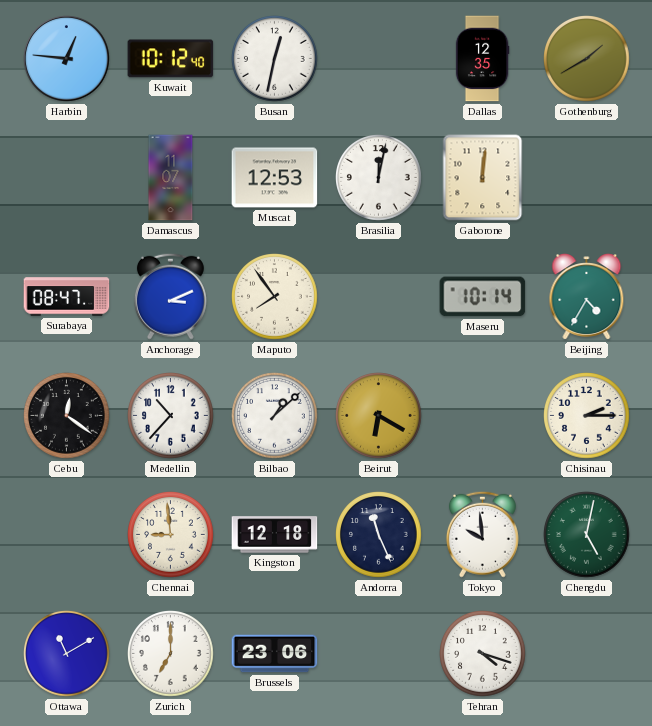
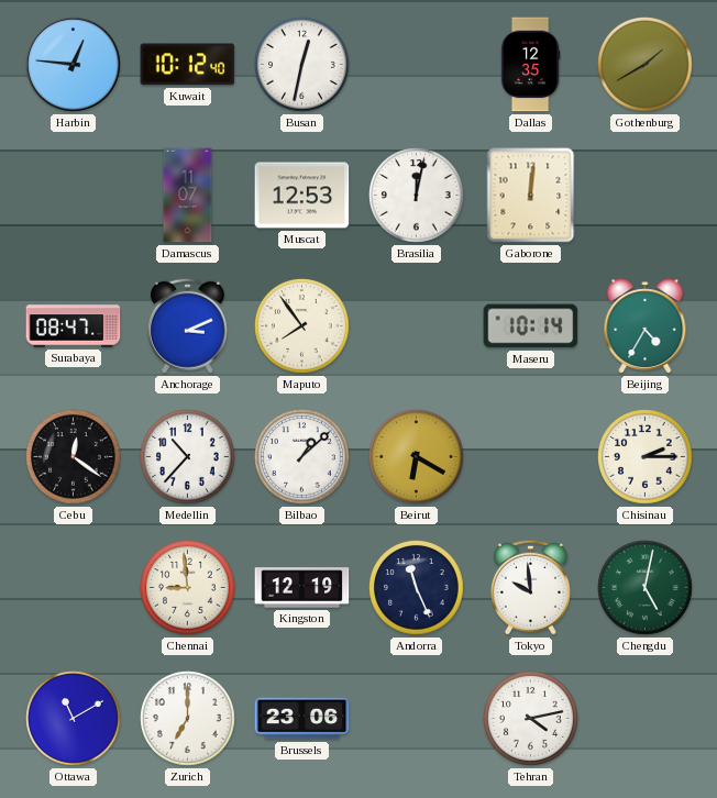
Kingston: 12:18 -> 12:19
Tehran: 4:18 -> 4:13
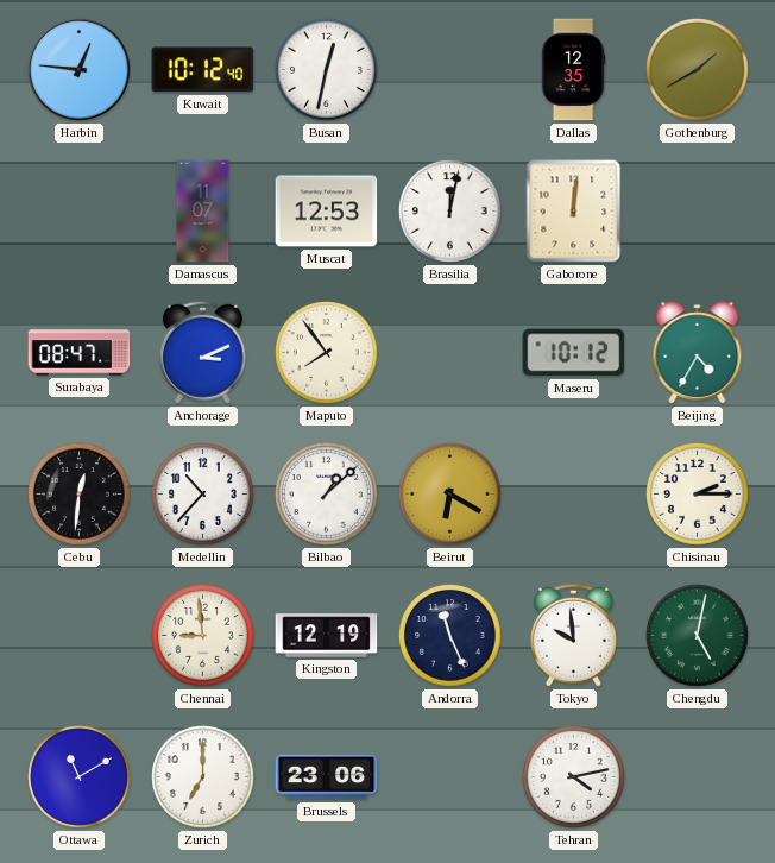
Maseru: 10:14 -> 10:12
Cebu: 12:21 -> 12:31
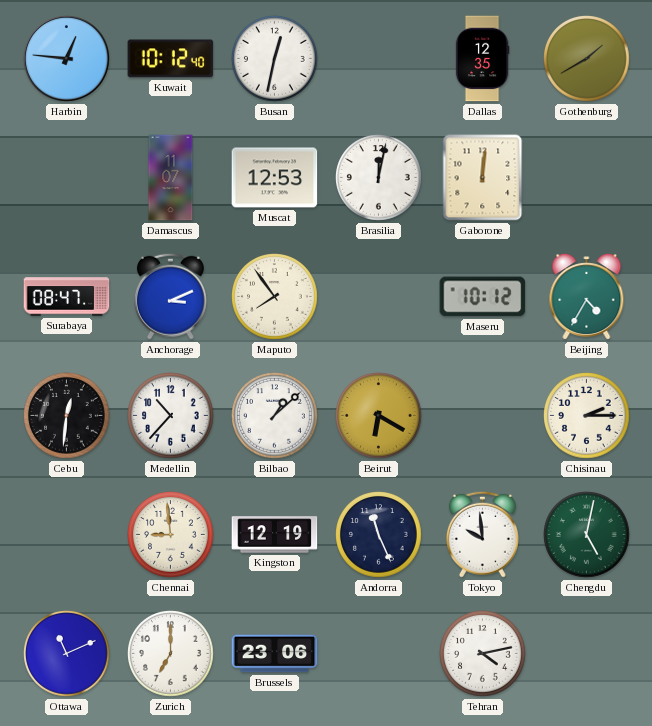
Ottawa: 11:10 -> 11:11
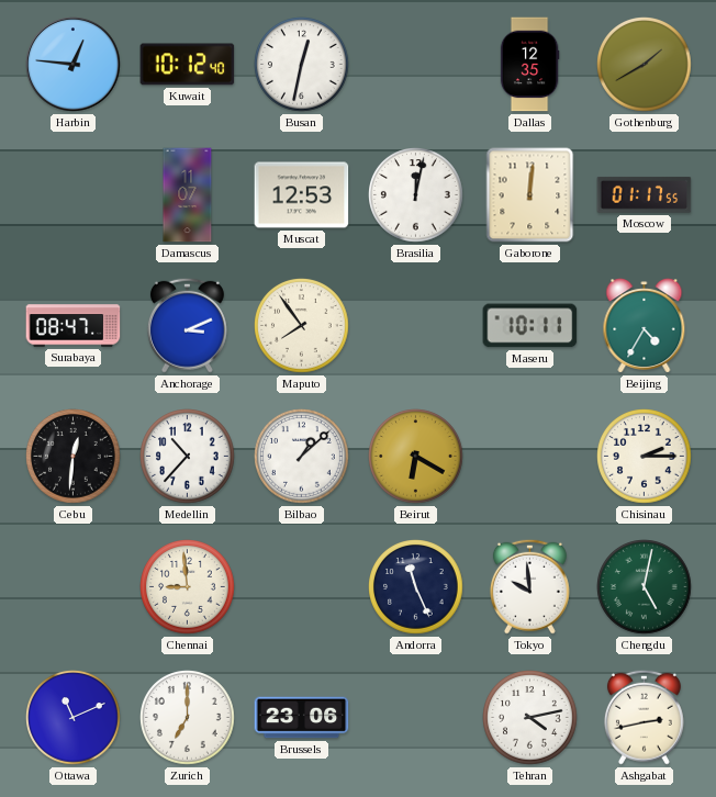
Moscow: none -> 01:17
Maseru: 10:12 -> 10:11
Kingston: 12:19 -> none
Ashgabat: none -> 2:43
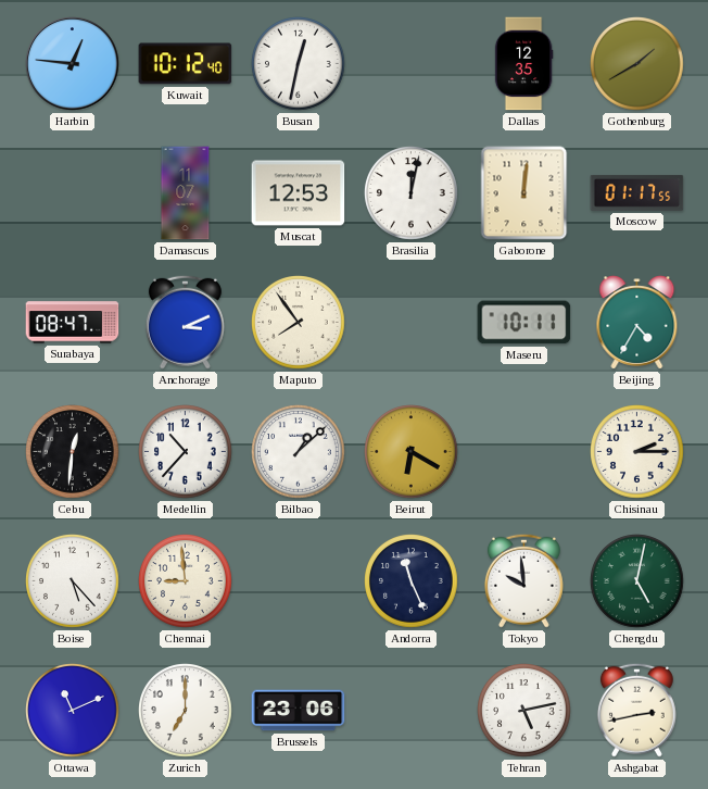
Boise: none -> 5:23
Tehran: 4:13 -> 5:13
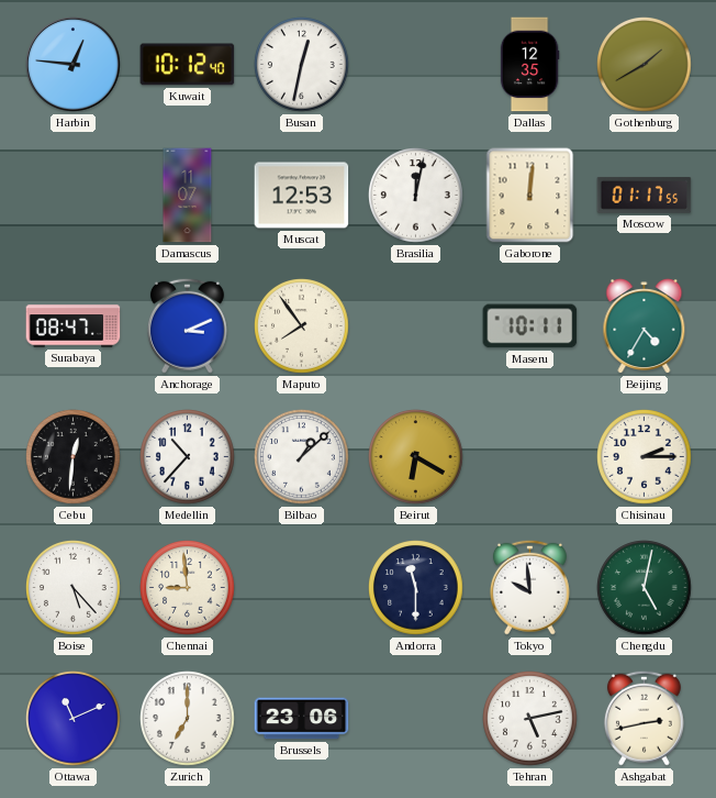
Andorra: 11:26 -> 11:30
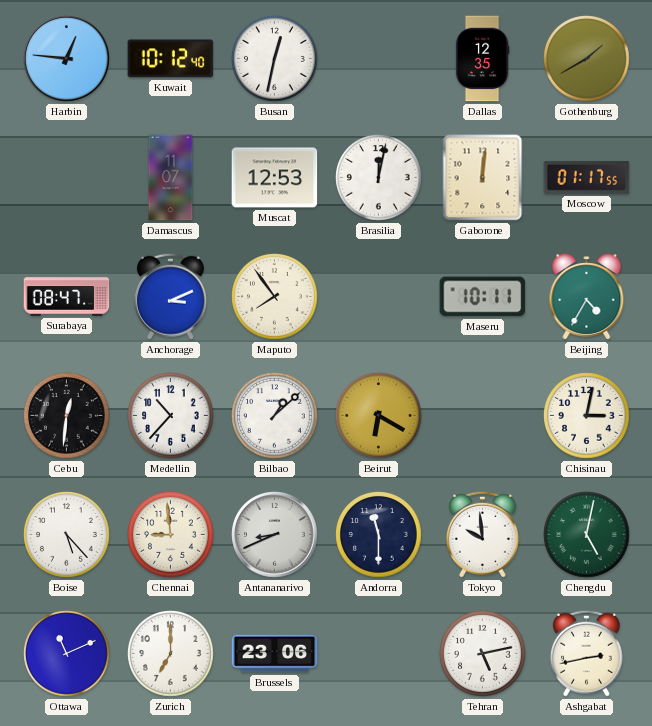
Chisinau: 2:15 -> 3:02
Antananarivo: none -> 8:41
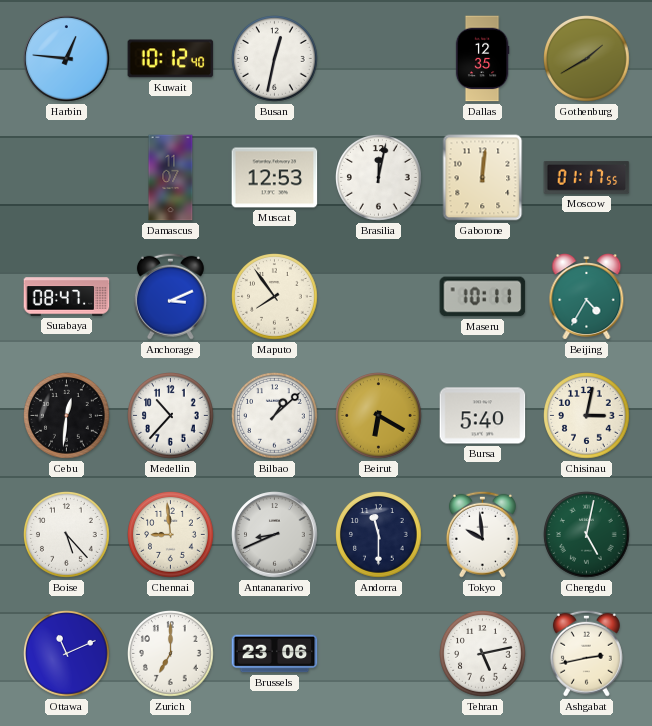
Bursa: none -> 5:40
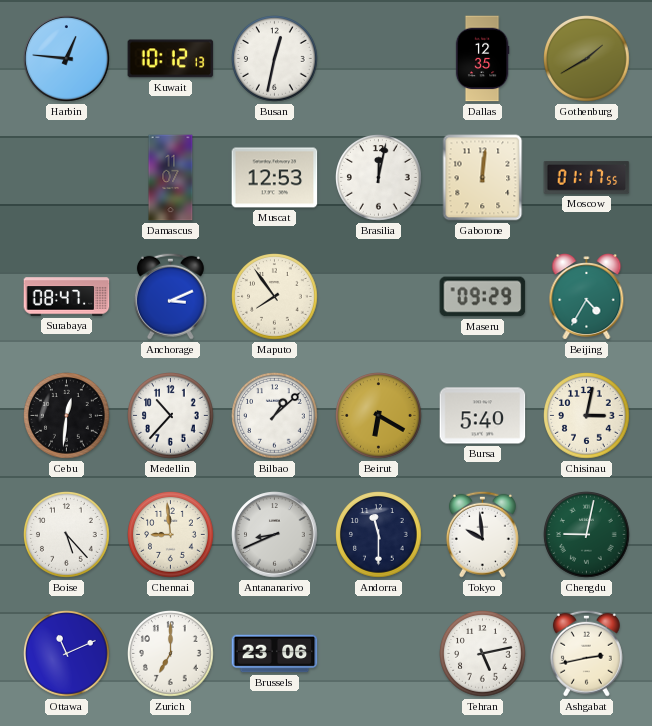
Kuwait: 10:12:40 -> 10:12:13
Maseru: 10:11 -> 09:29
Chengdu: 5:02 -> 9:02
